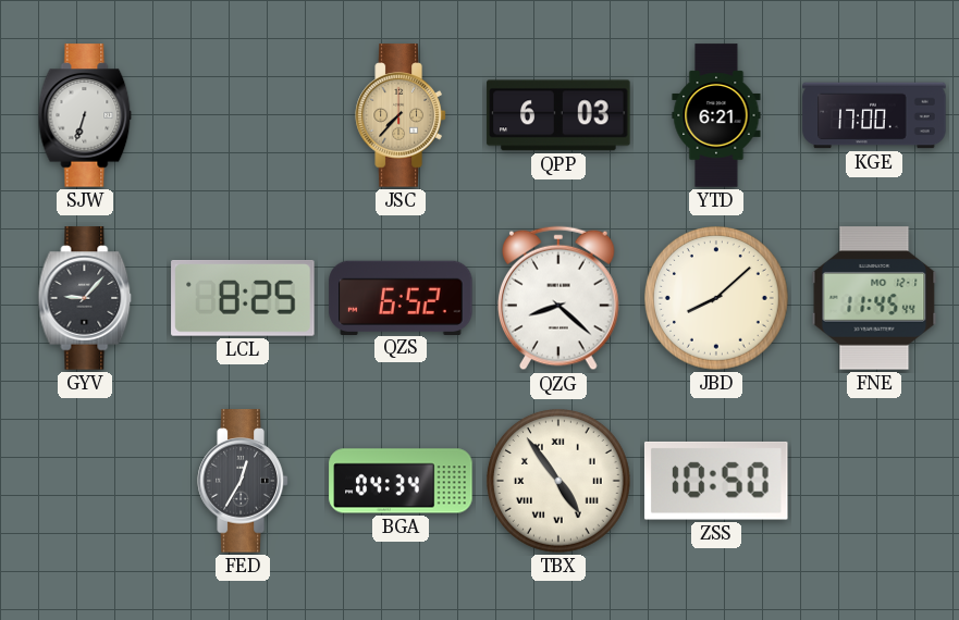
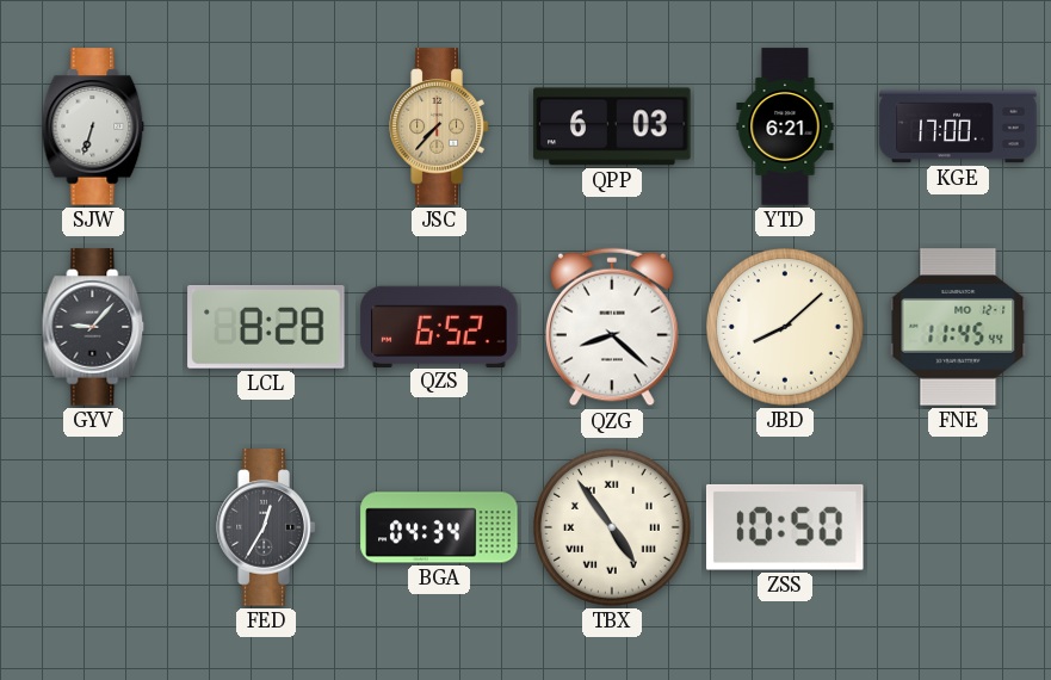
LCL: 8:25 -> 8:28
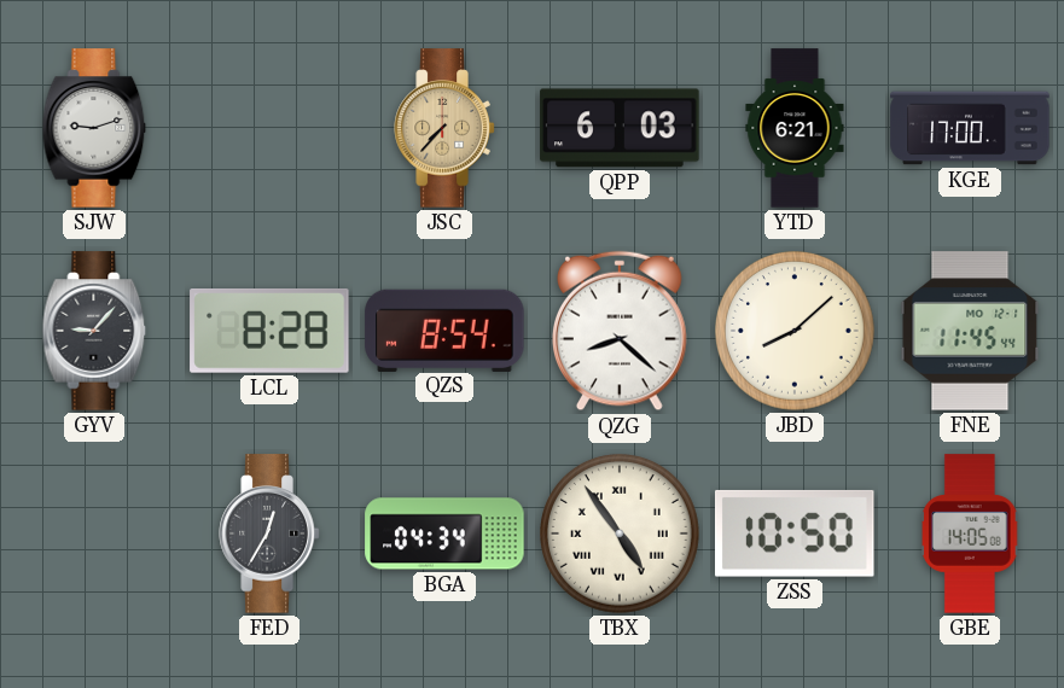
SJW: 6:33 -> 9:12
QZS: 6:52 -> 8:54
GBE: none -> 14:05
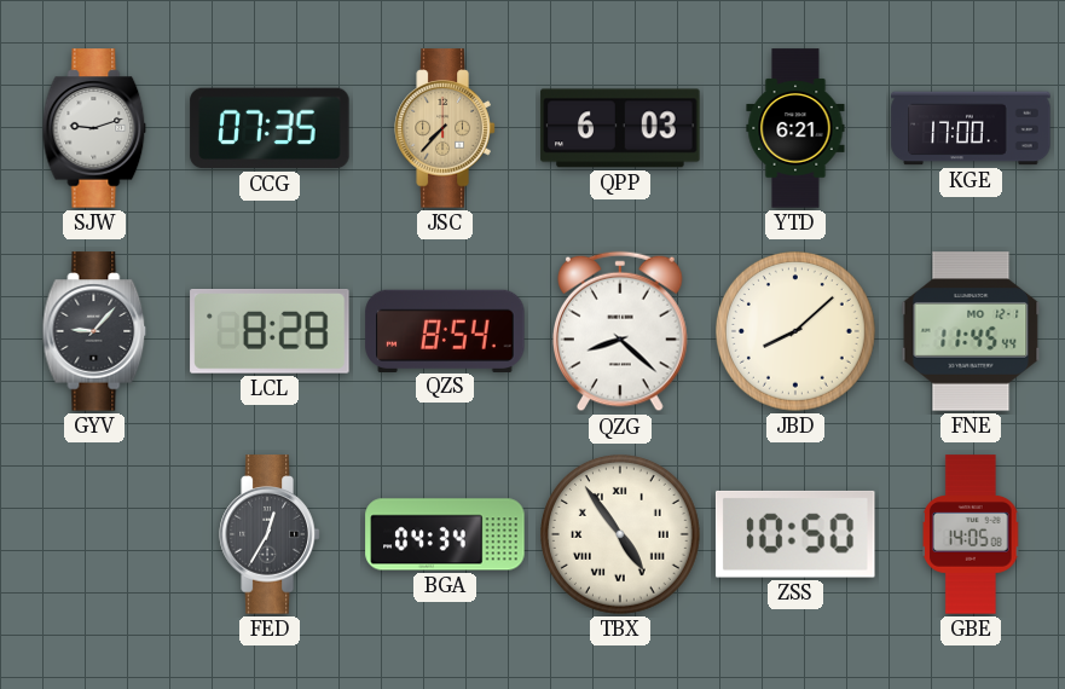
CCG: none -> 07:35
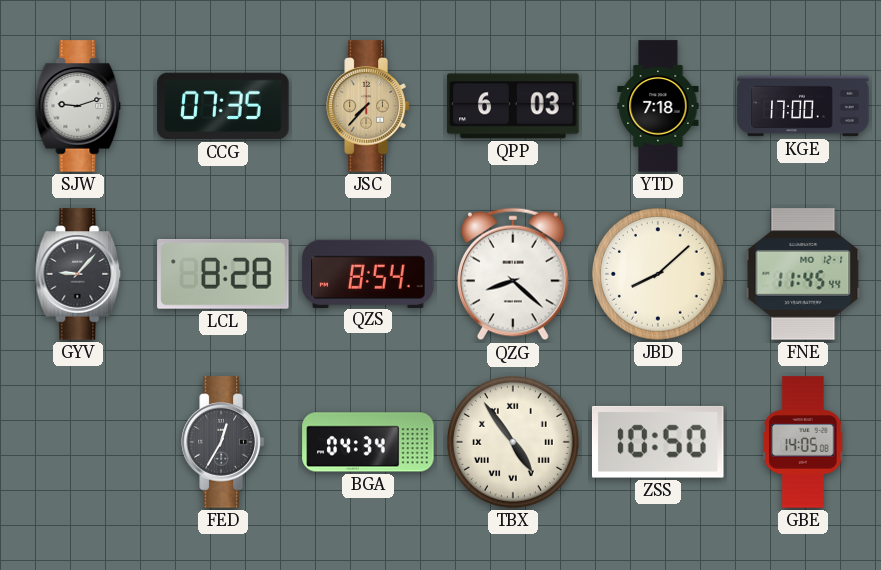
YTD: 6:21 -> 7:18
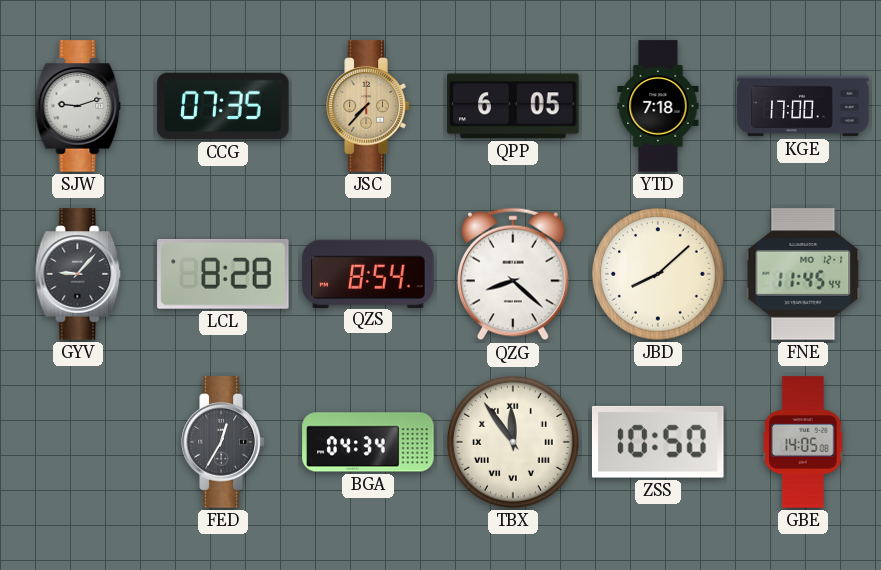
QPP: 6:03 -> 6:05
TBX: 4:54 -> 11:54
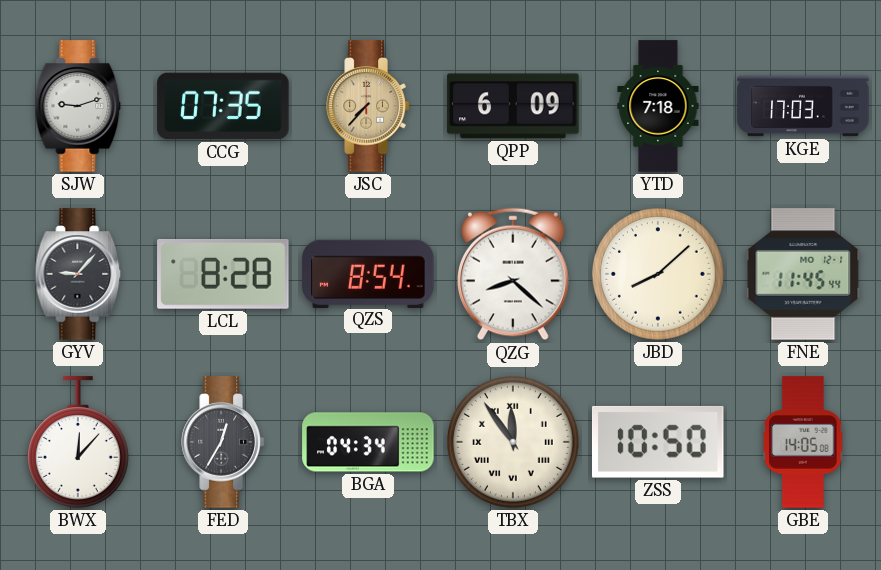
QPP: 6:05 -> 6:09
KGE: 17:00 -> 17:03
BWX: none -> 12:07
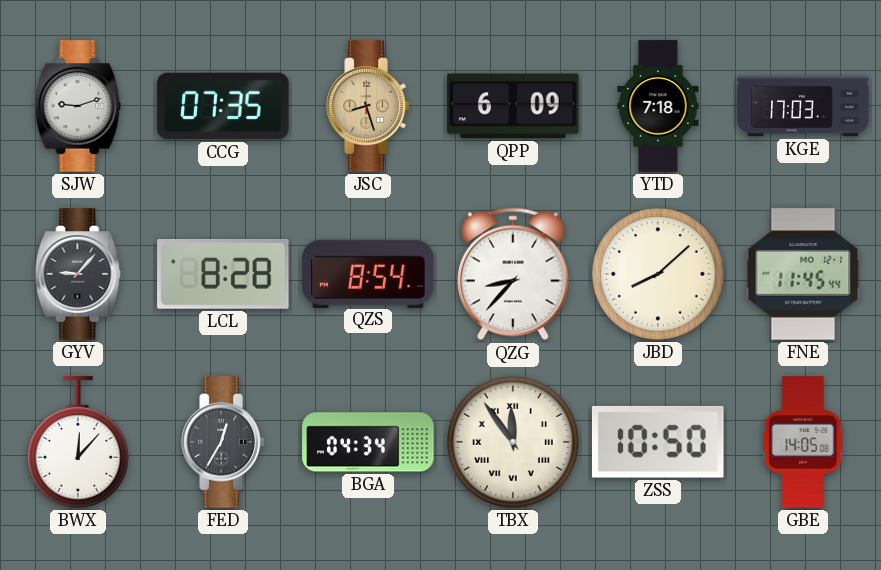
JSC: 7:37 -> 8:27
QZG: 8:22 -> 8:37
